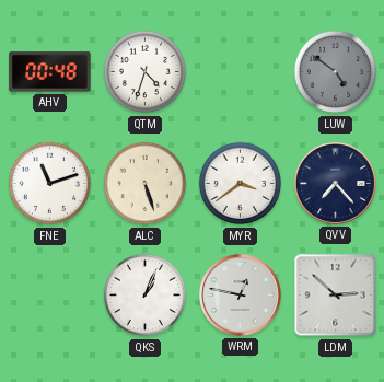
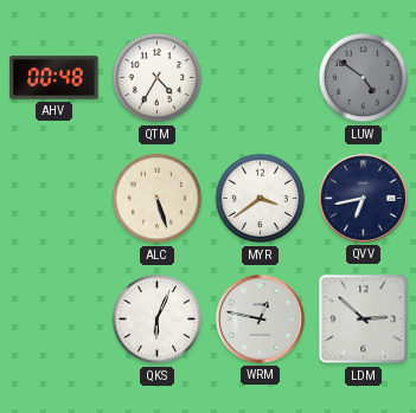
QTM: 4:33 -> 4:35
FNE: 11:12 -> none
QVV: 7:23 -> 6:43
QKS: 1:04 -> 6:04
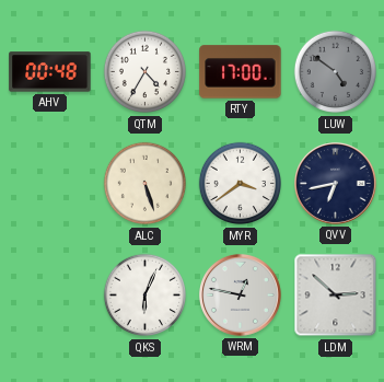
RTY: none -> 17:00
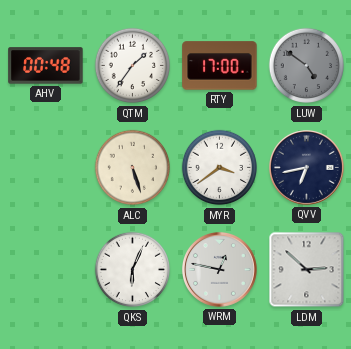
QTM: 4:35 -> 1:36
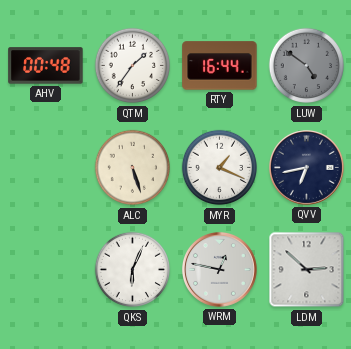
RTY: 17:00 -> 16:44
MYR: 3:39 -> 1:19
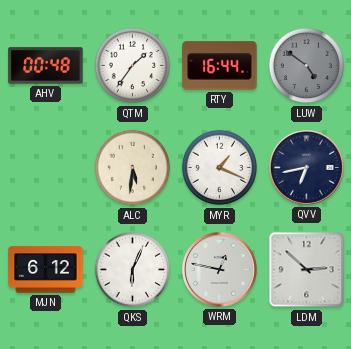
ALC: 5:27 -> 5:31
MJN: none -> 6:12
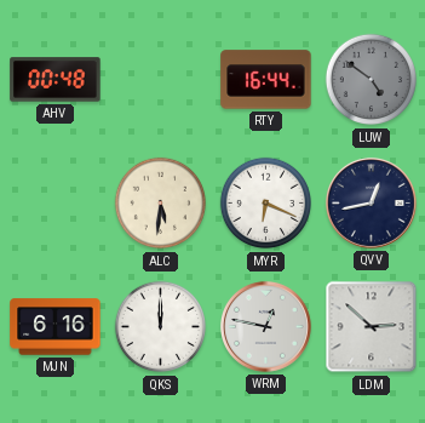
QTM: 1:36 -> none
MYR: 1:19 -> 6:19
QVV: 6:43 -> 12:43
MJN: 6:12 -> 6:16
QKS: 6:04 -> 12:00
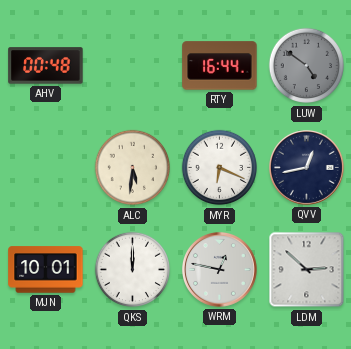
MJN: 6:16 -> 10:01
